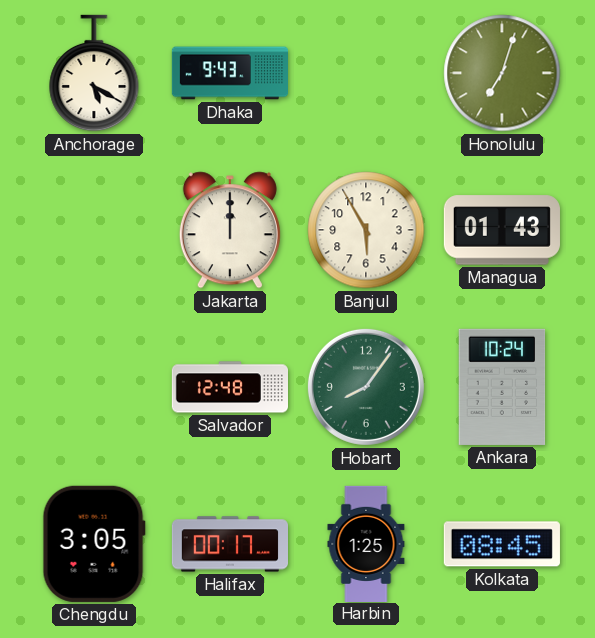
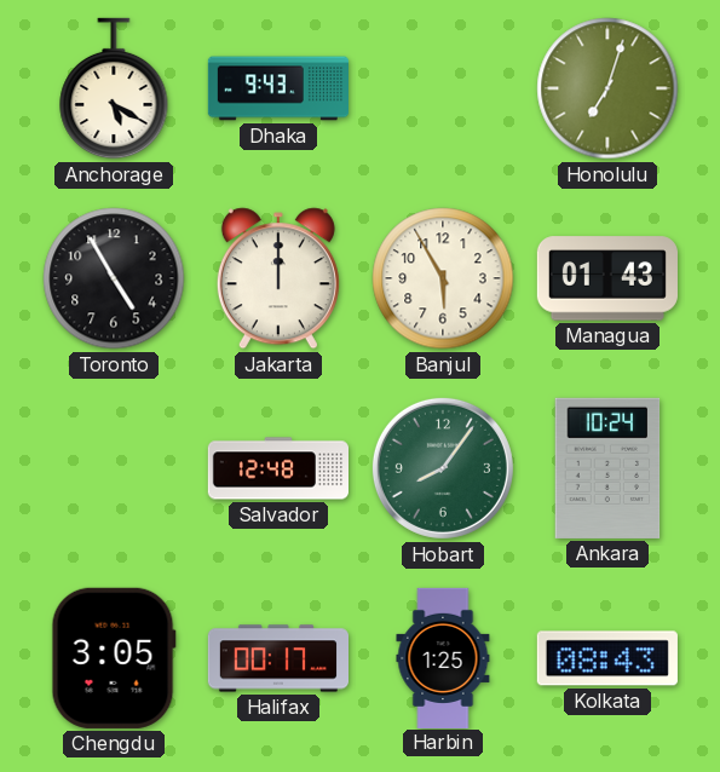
Toronto: none -> 4:55
Kolkata: 08:45 -> 08:43
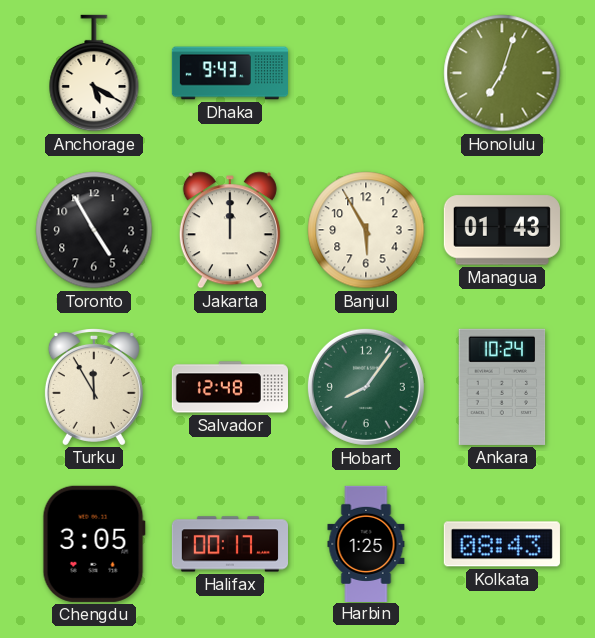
Turku: none -> 11:55
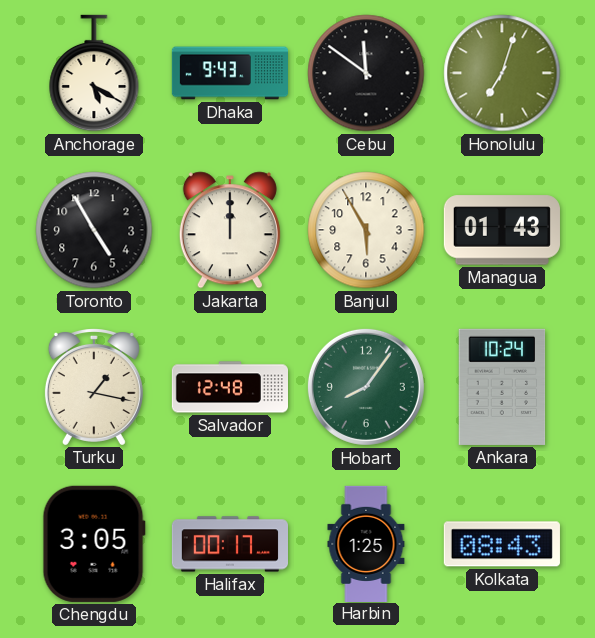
Cebu: none -> 11:51
Turku: 11:55 -> 1:17
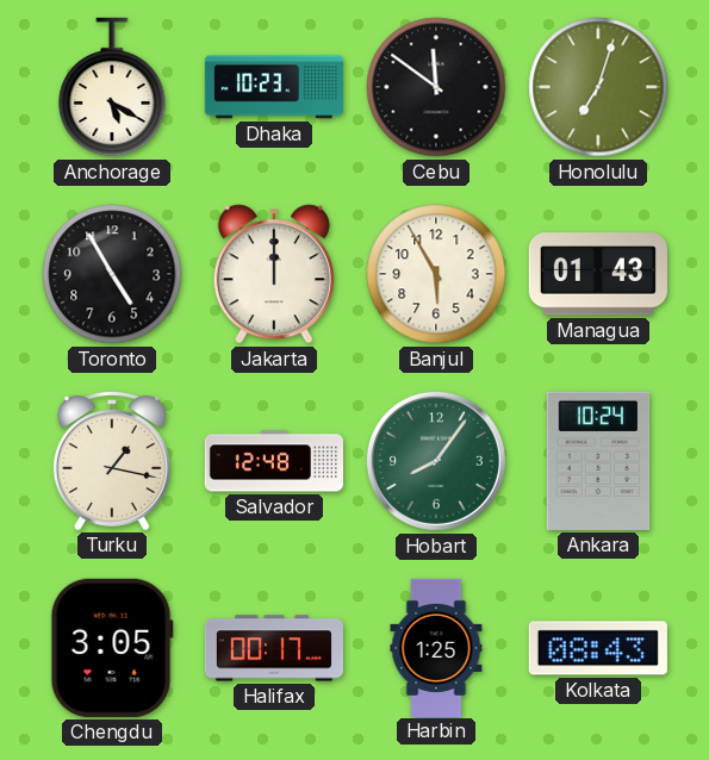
Dhaka: 9:43 -> 10:23
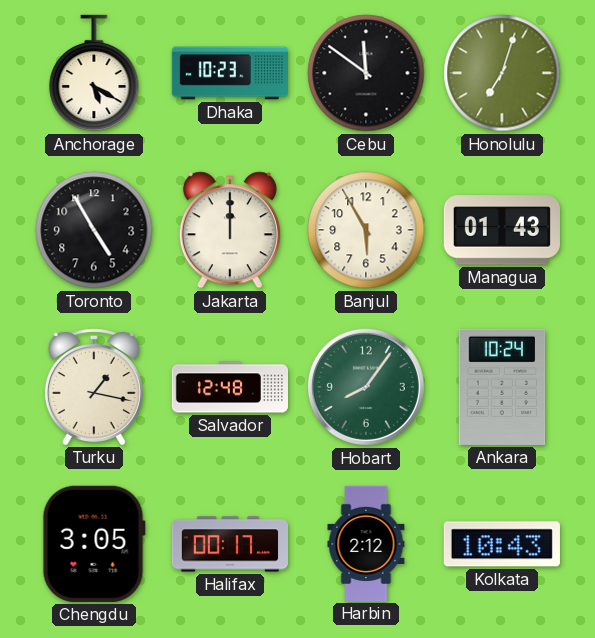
Harbin: 1:25 -> 2:12
Kolkata: 08:43 -> 10:43
